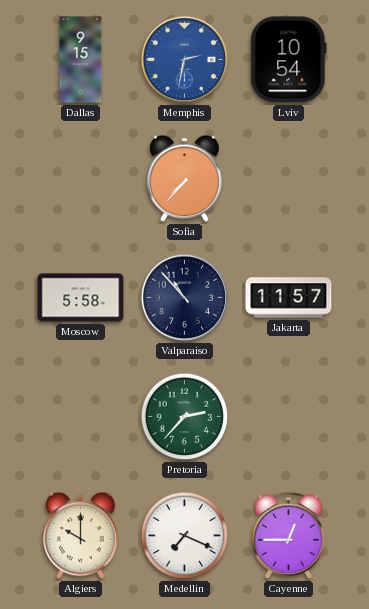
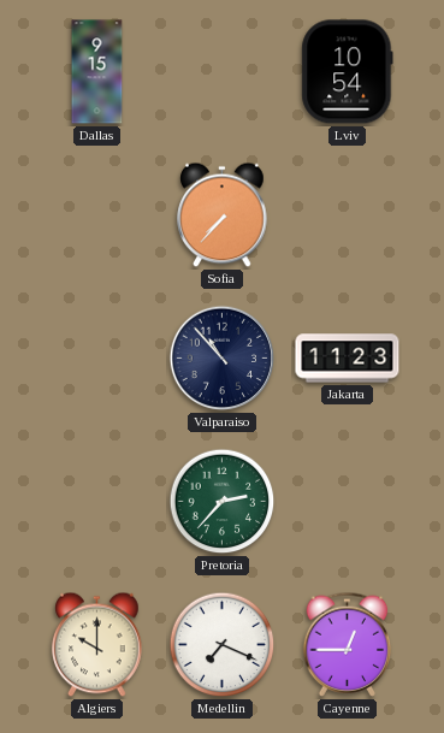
Memphis: 2:32 -> none
Moscow: 5:58 -> none
Jakarta: 11:57 -> 11:23
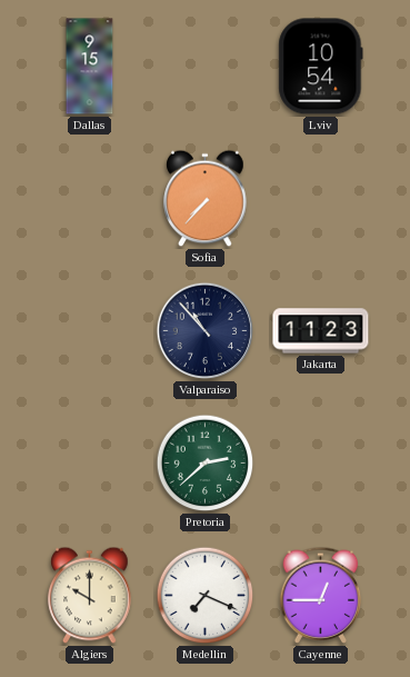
Pretoria: 2:37 -> 2:38
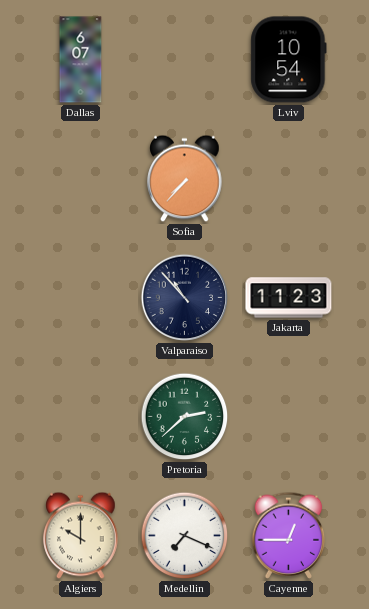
Dallas: 9:15 -> 6:07
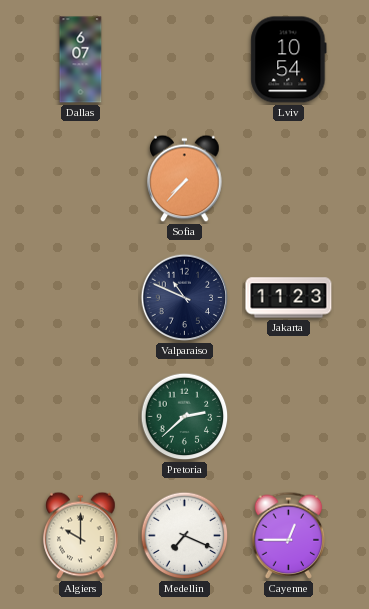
Valparaiso: 10:53 -> 10:49
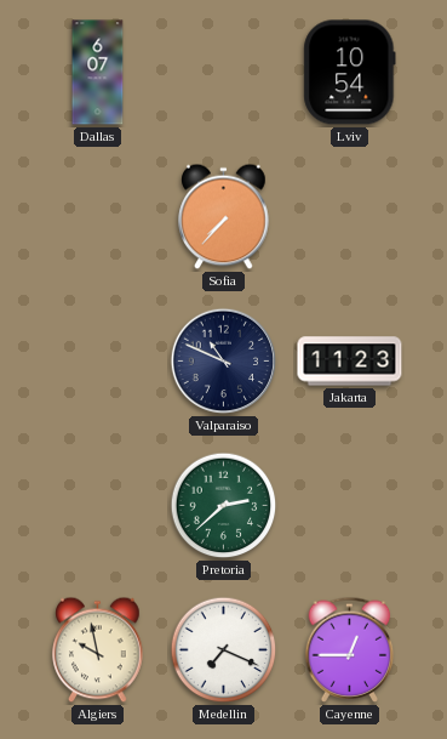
Algiers: 10:00 -> 9:58
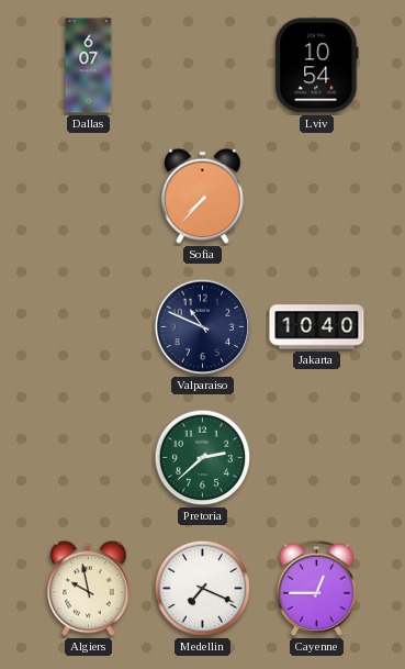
Jakarta: 11:23 -> 10:40
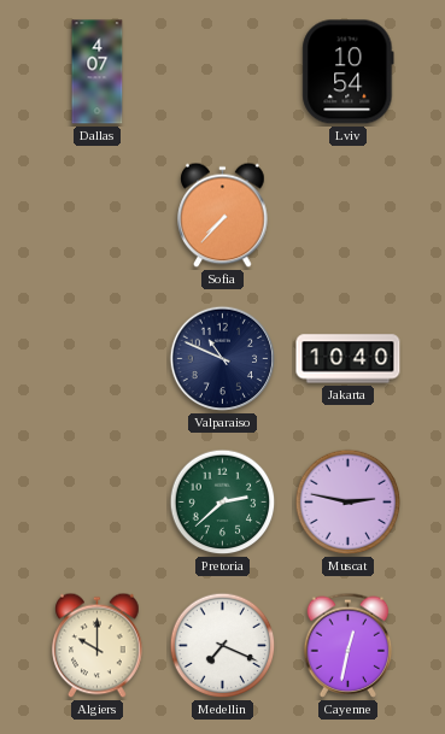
Dallas: 6:07 -> 4:07
Muscat: none -> 2:47
Algiers: 9:58 -> 10:00
Cayenne: 12:45 -> 12:32
